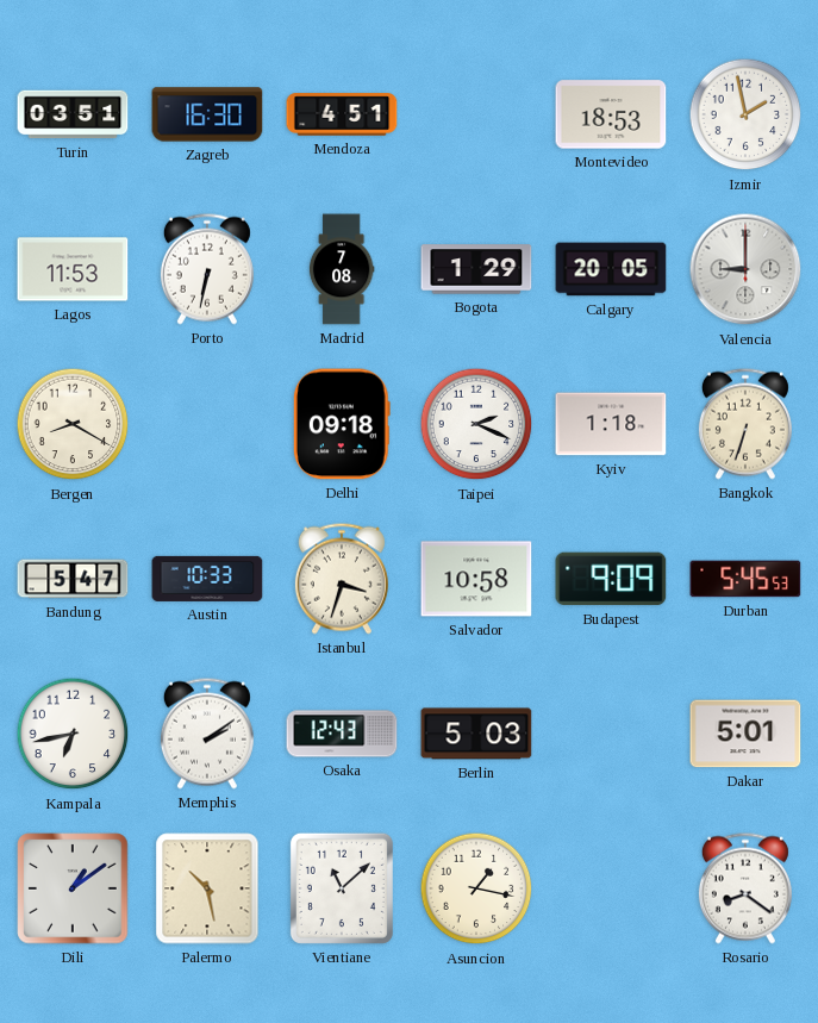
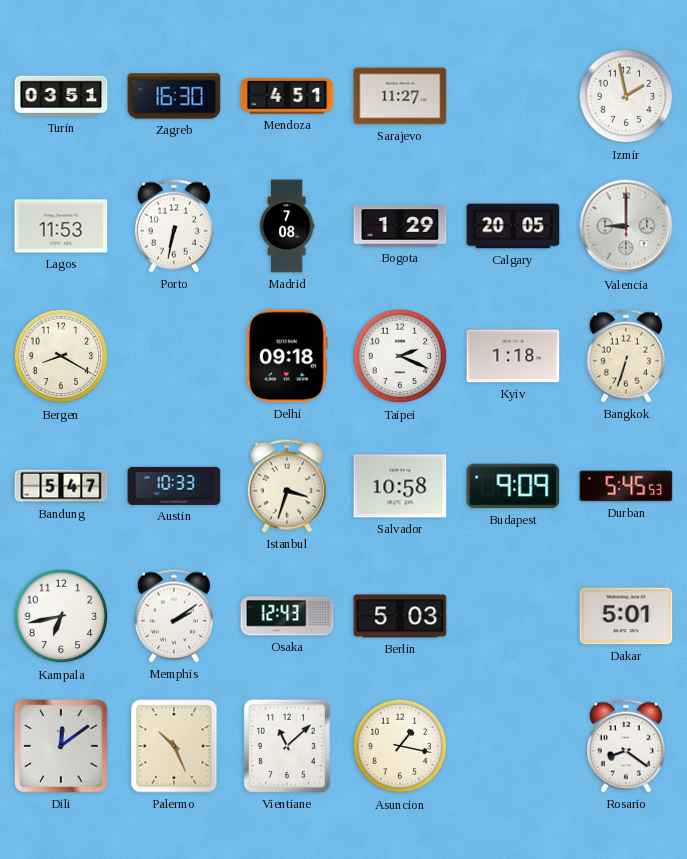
Sarajevo: none -> 11:27
Montevideo: 18:53 -> none
Dili: 1:09 -> 12:09
Palermo: 10:28 -> 10:26
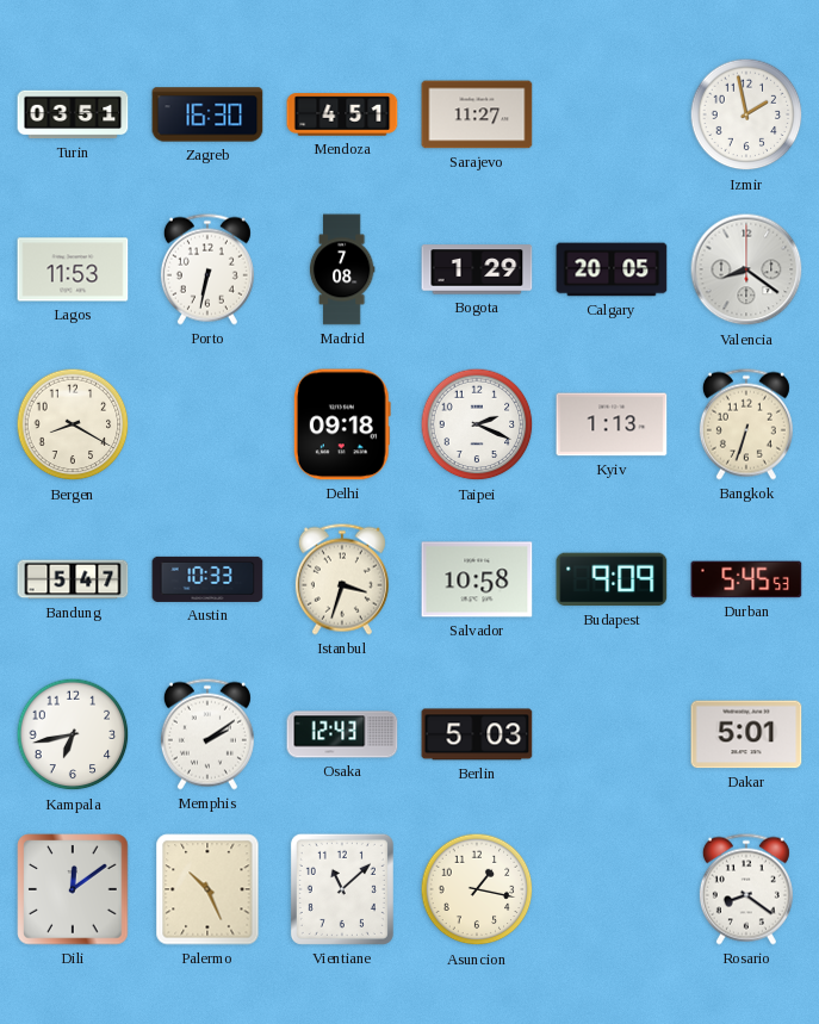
Valencia: 9:00 -> 8:21
Kyiv: 1:18 -> 1:13
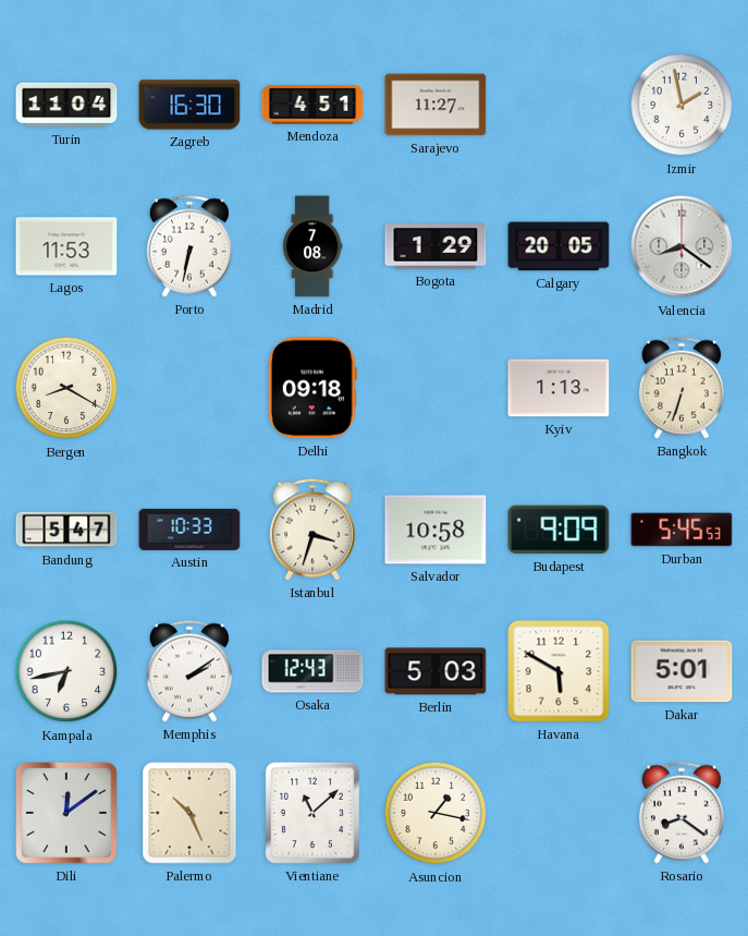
Turin: 03:51 -> 11:04
Taipei: 2:19 -> none
Havana: none -> 5:50
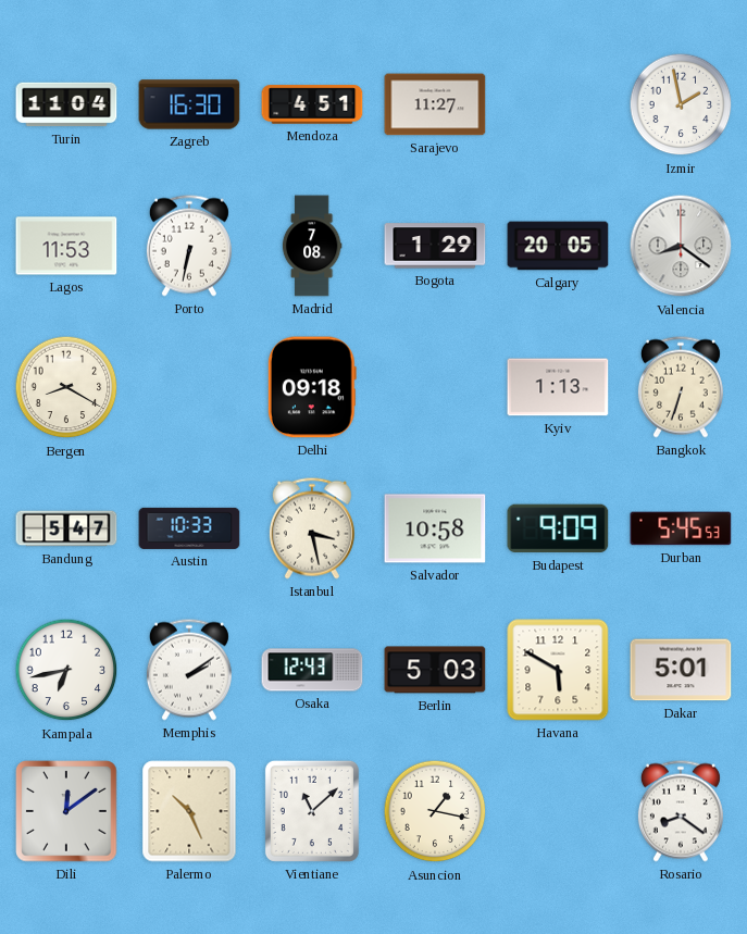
Istanbul: 3:33 -> 3:28
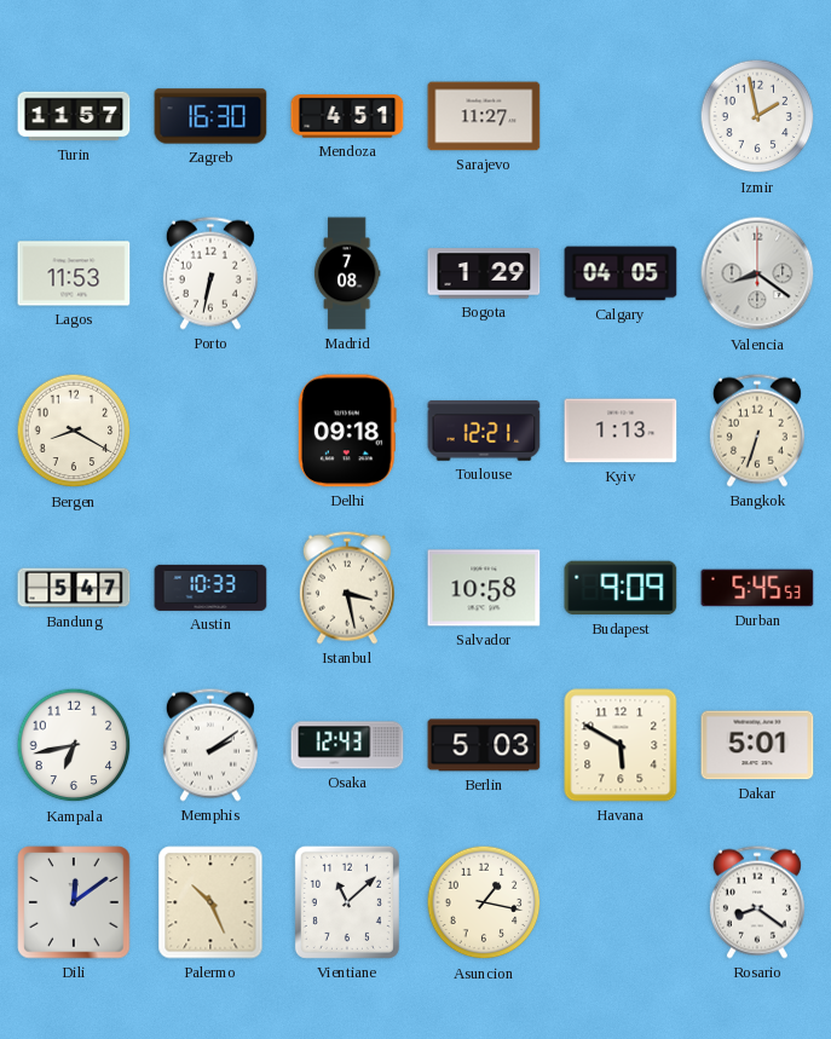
Turin: 11:04 -> 11:57
Calgary: 20:05 -> 04:05
Toulouse: none -> 12:21
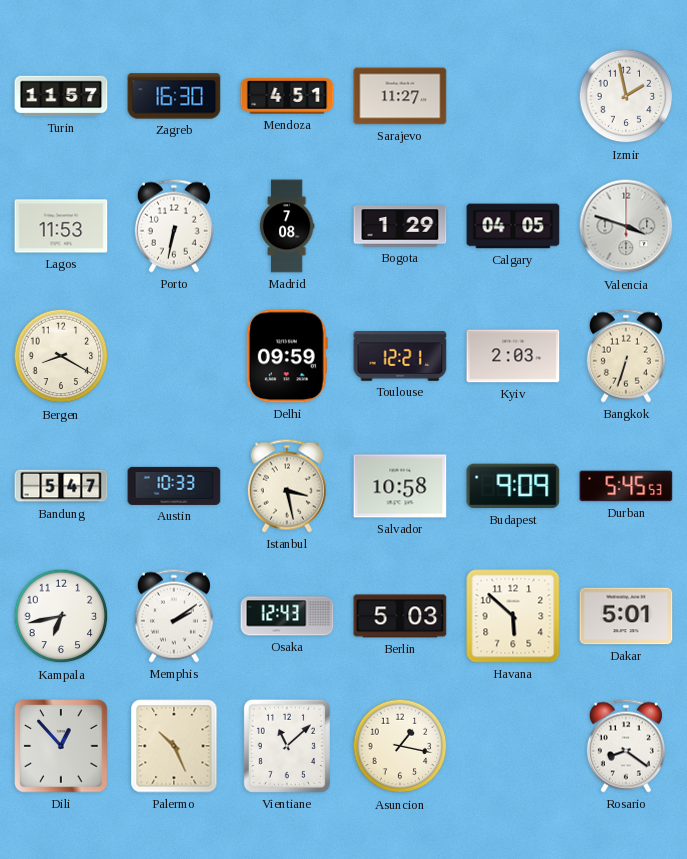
Valencia: 8:21 -> 3:48
Delhi: 09:18 -> 09:59
Kyiv: 1:13 -> 2:03
Havana: 5:50 -> 5:52
Dili: 12:09 -> 12:53
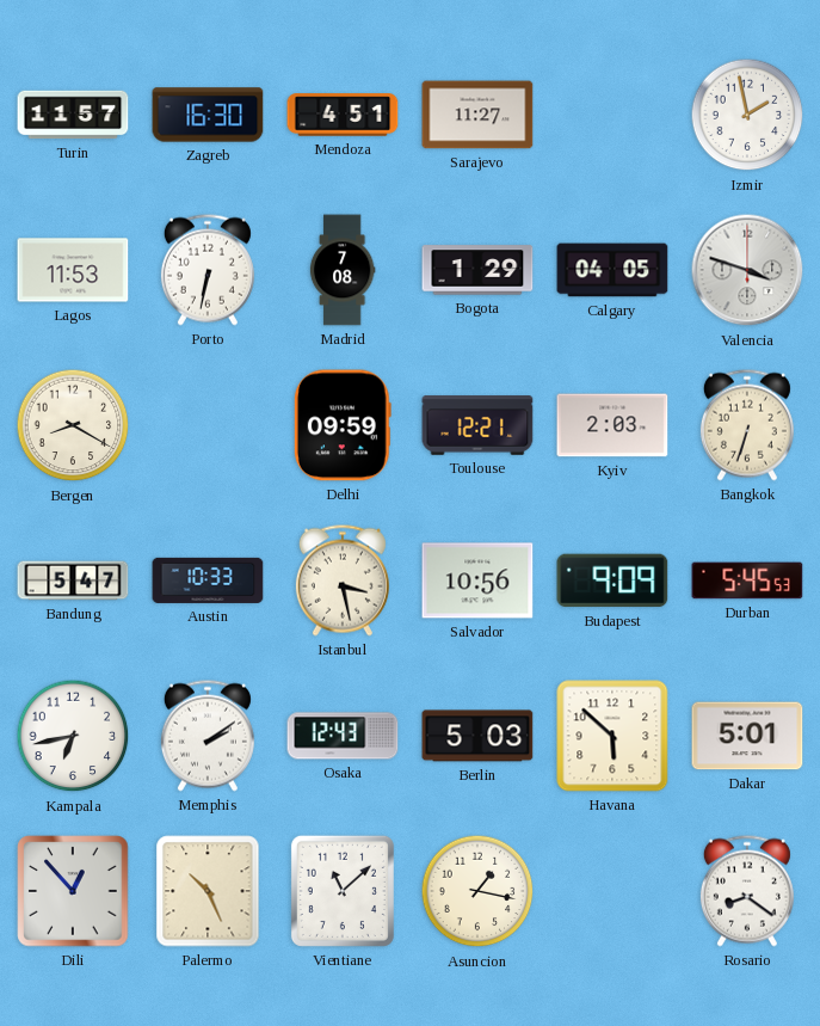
Salvador: 10:58 -> 10:56
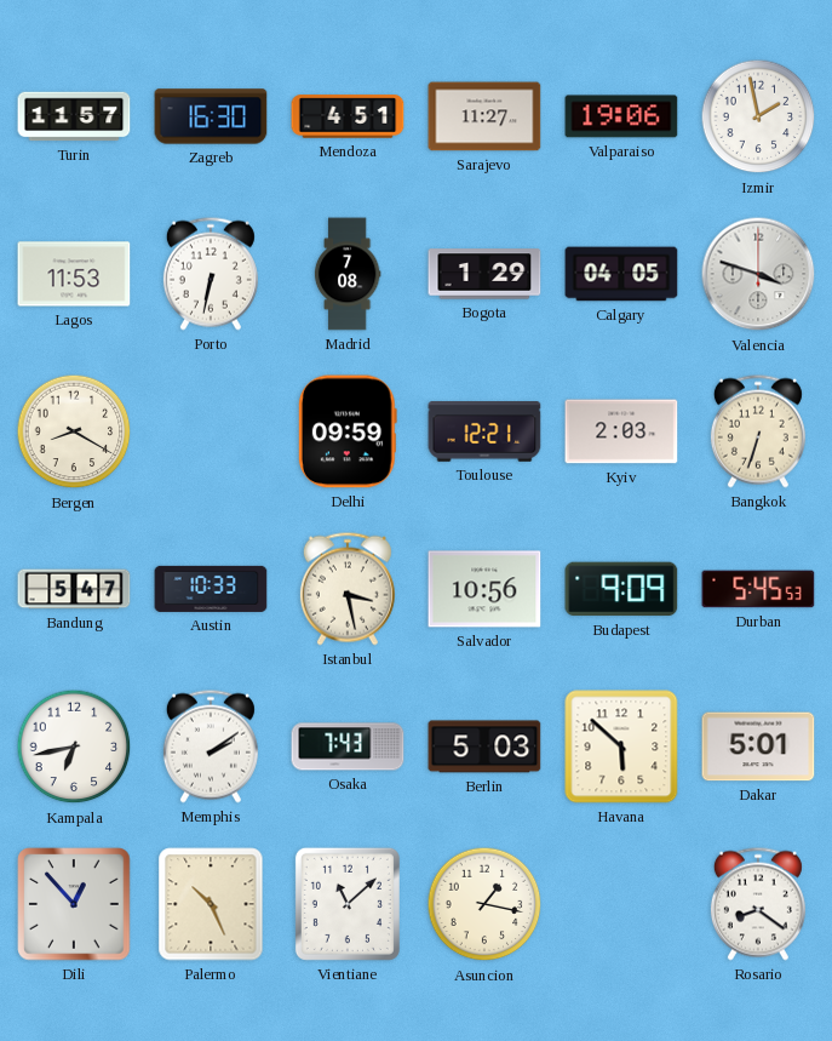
Valparaiso: none -> 19:06
Osaka: 12:43 -> 7:43
